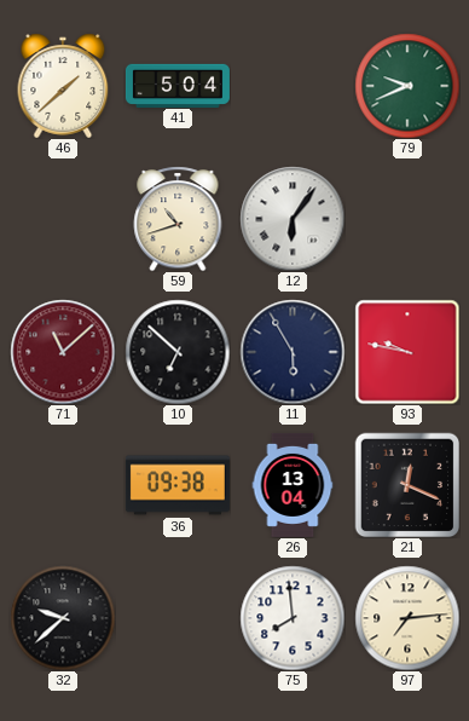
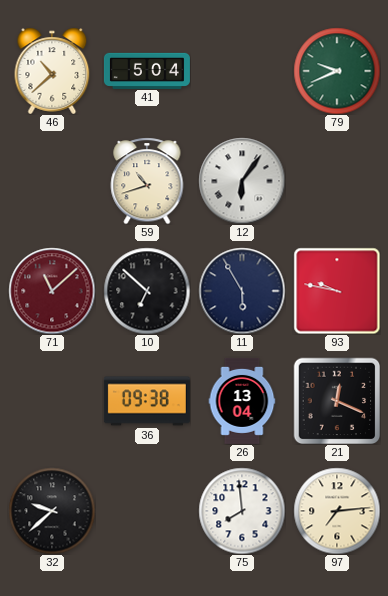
46: 1:38 -> 10:38
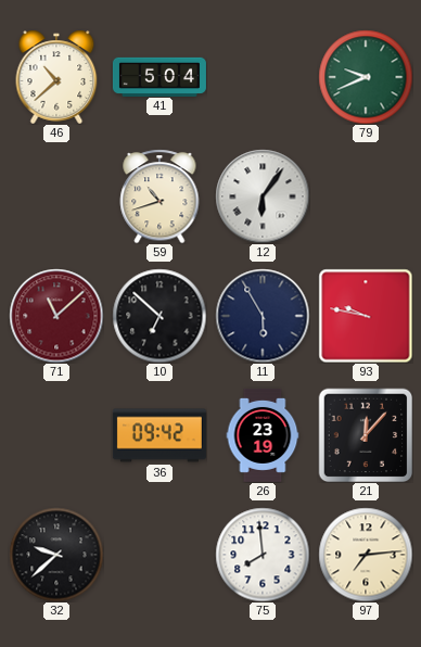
36: 09:38 -> 09:42
26: 13:04 -> 23:19
21: 12:19 -> 12:07
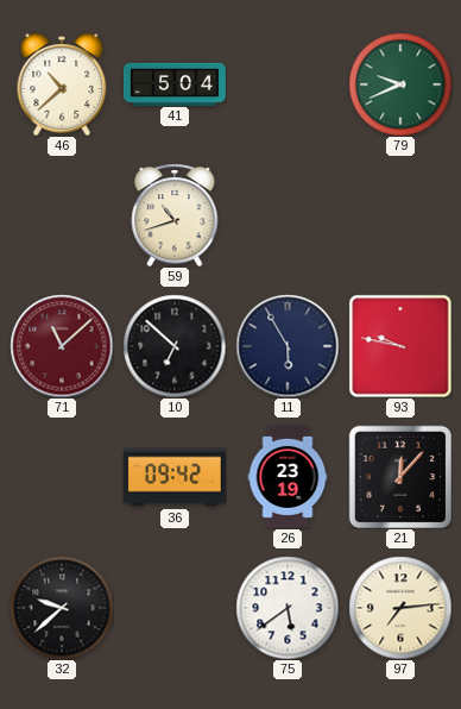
12: 6:06 -> none
75: 7:59 -> 5:39
